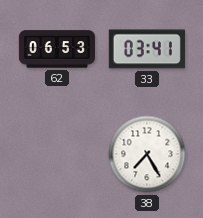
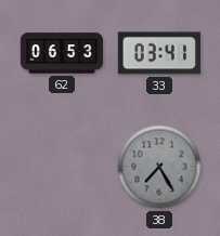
38 dial: white -> grey
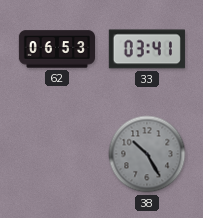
38: 7:25 -> 10:25
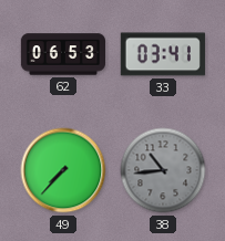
49: none -> 7:37
38: 10:25 -> 10:44
